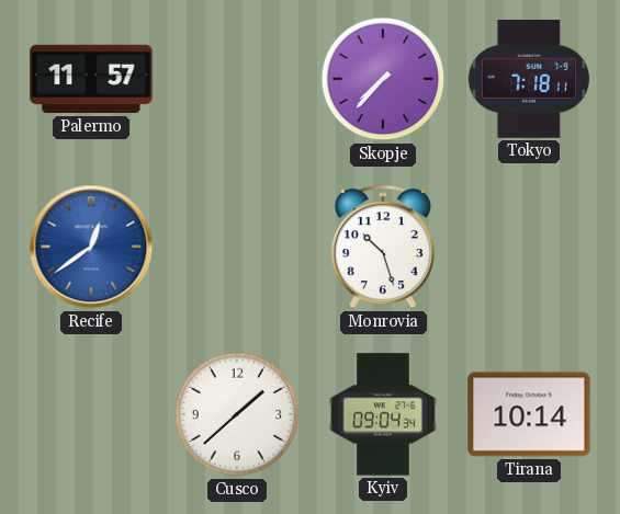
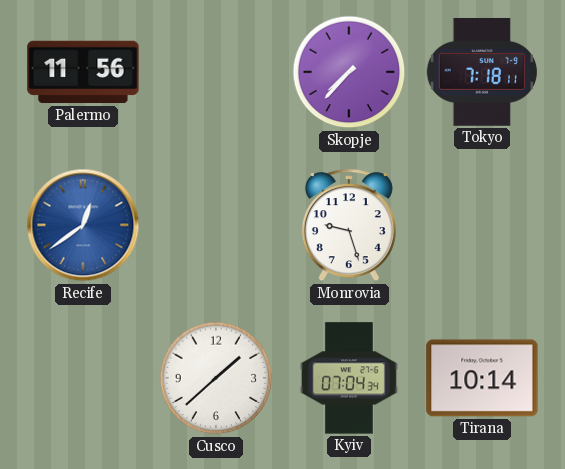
Palermo: 11:57 -> 11:56
Monrovia: 10:27 -> 9:27
Kyiv: 09:04 -> 07:04
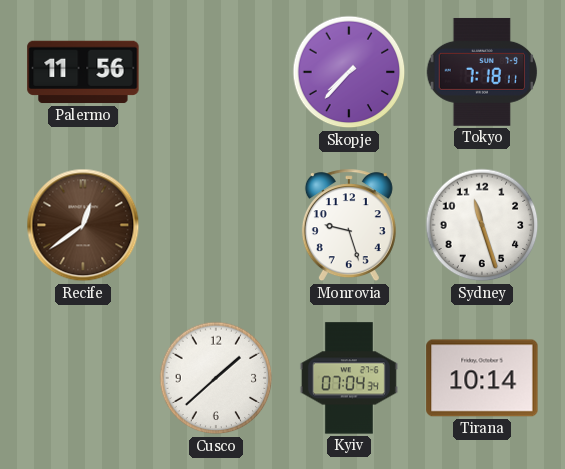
Recife dial: blue -> brown
Sydney: none -> 11:27
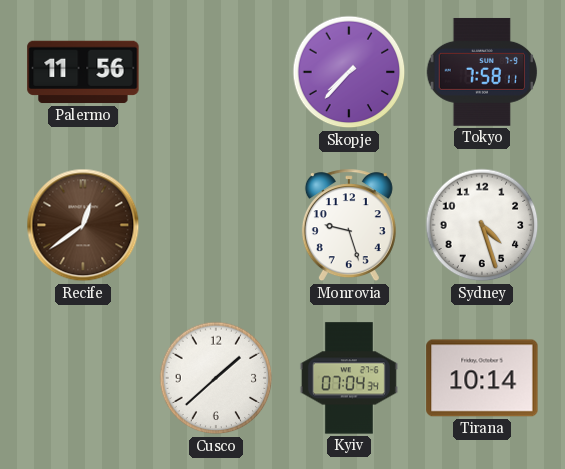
Tokyo: 7:18 -> 7:58
Sydney: 11:27 -> 4:27
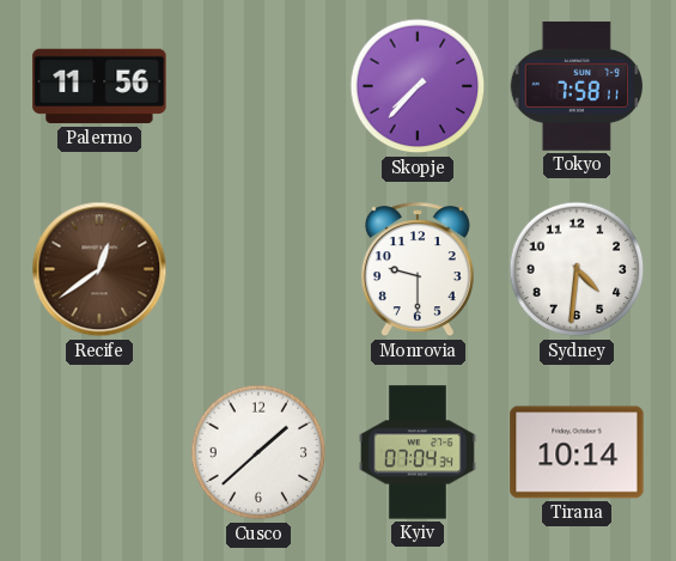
Monrovia: 9:27 -> 9:30
Sydney: 4:27 -> 4:31
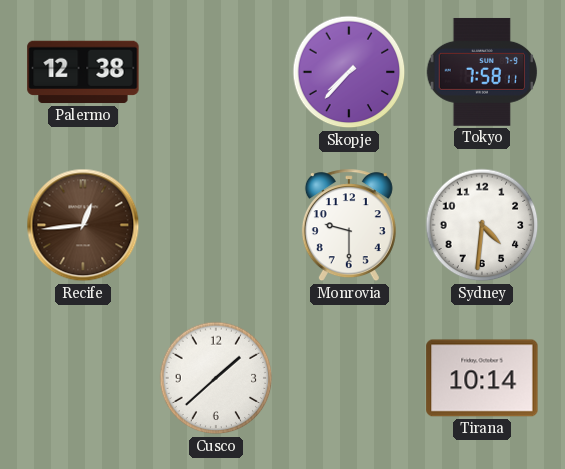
Palermo: 11:56 -> 12:38
Recife: 12:39 -> 12:44
Kyiv: 07:04 -> none
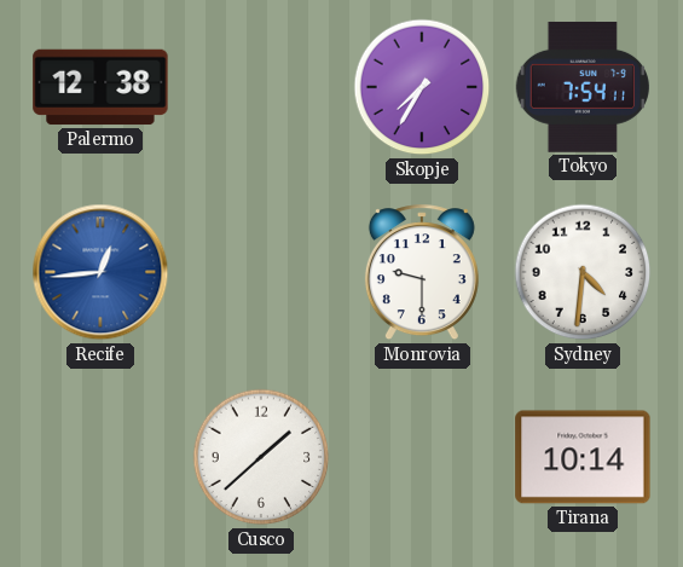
Skopje: 7:37 -> 7:35
Tokyo: 7:58 -> 7:54
Recife dial: brown -> blue
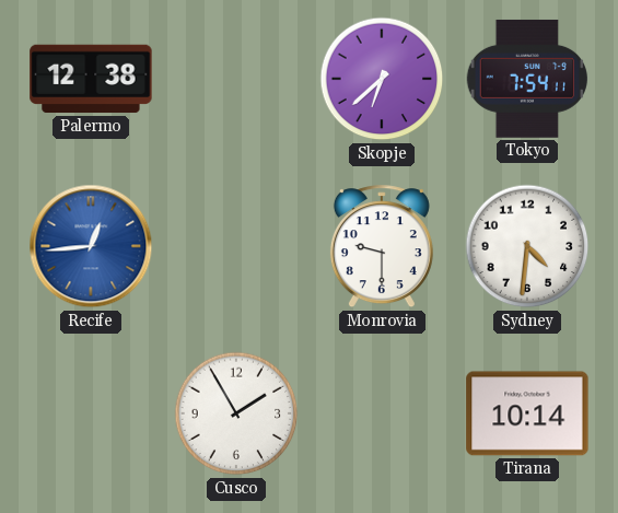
Skopje: 7:35 -> 6:38
Cusco: 1:38 -> 1:55
